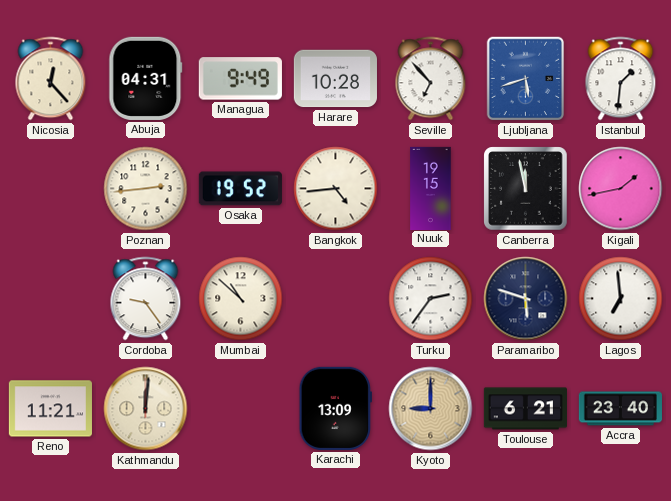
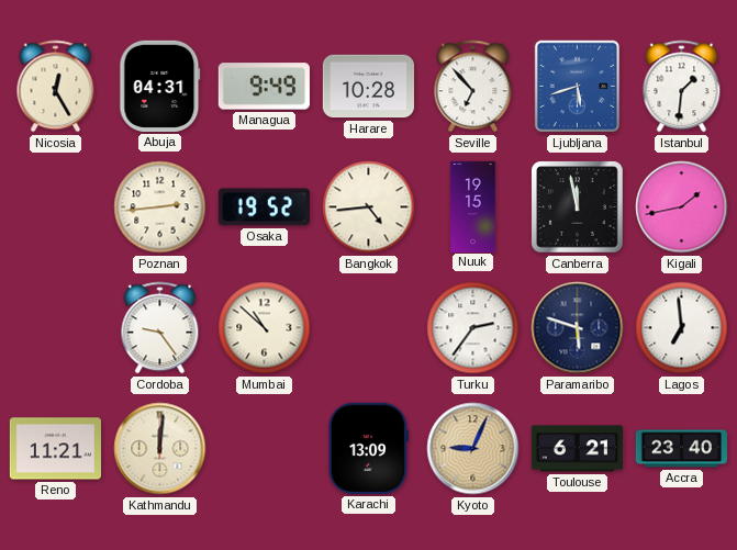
Nicosia: 12:23 -> 12:25
Kyoto: 9:00 -> 9:04
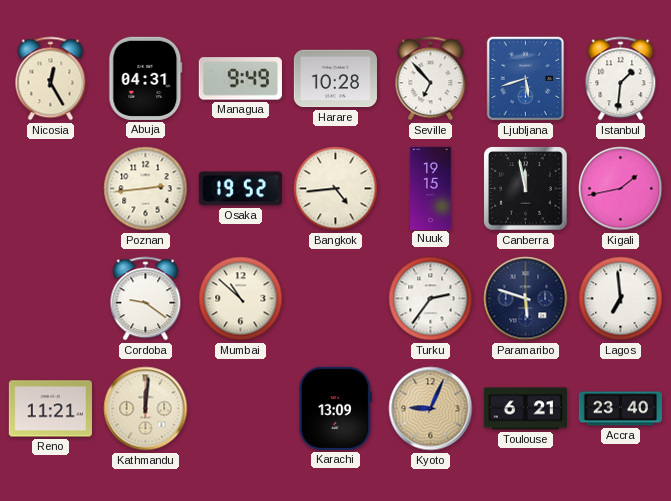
Cordoba: 9:24 -> 9:21
